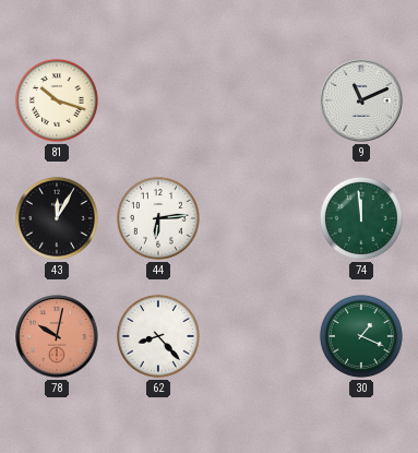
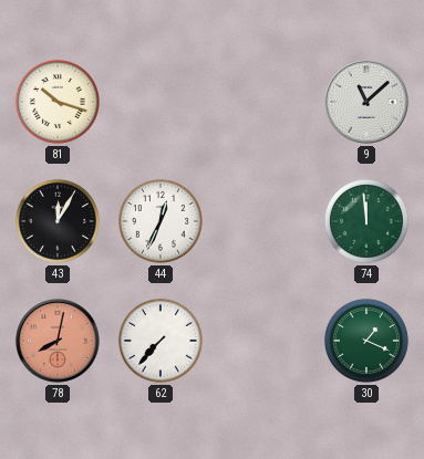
9: 11:11 -> 11:08
44: 6:14 -> 12:34
78: 10:02 -> 8:02
62: 8:23 -> 7:37
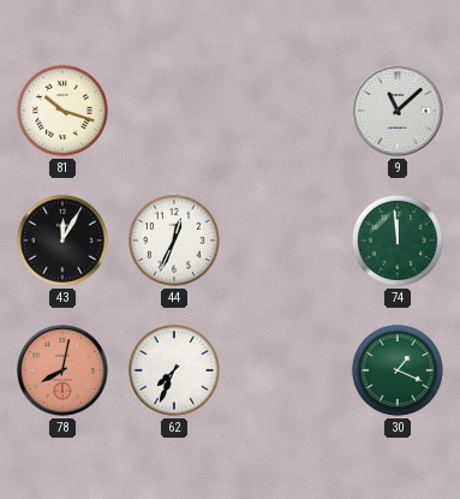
62: 7:37 -> 7:34
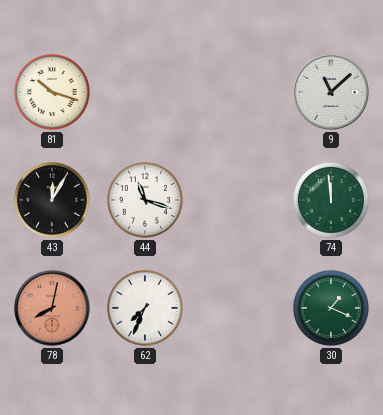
44: 12:34 -> 11:18
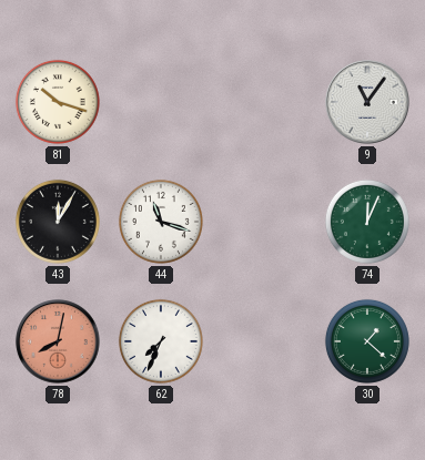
9: 11:08 -> 11:06
74: 11:59 -> 12:04
30: 1:19 -> 1:22
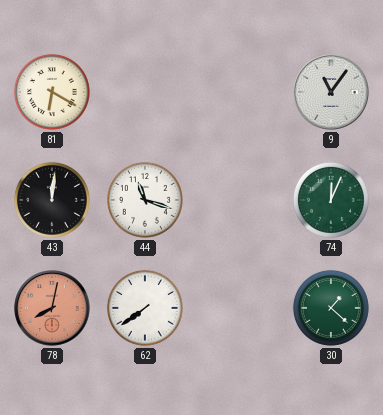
81: 10:18 -> 6:20
43: 12:05 -> 12:01
62: 7:34 -> 7:39
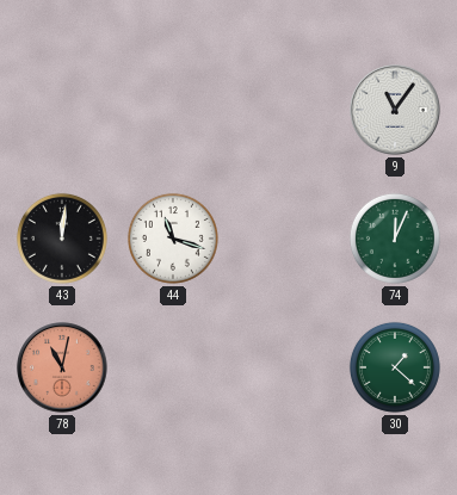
81: 6:20 -> none
78: 8:02 -> 11:02
62: 7:39 -> none
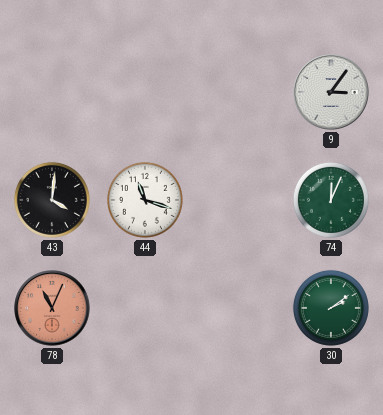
9: 11:06 -> 3:06
43: 12:01 -> 4:01
78: 11:02 -> 11:04
30: 1:22 -> 2:09
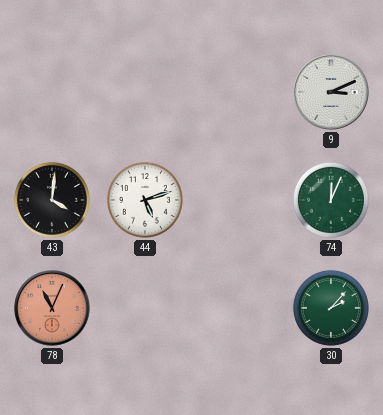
9: 3:06 -> 3:11
44: 11:18 -> 5:12
30: 2:09 -> 2:07
